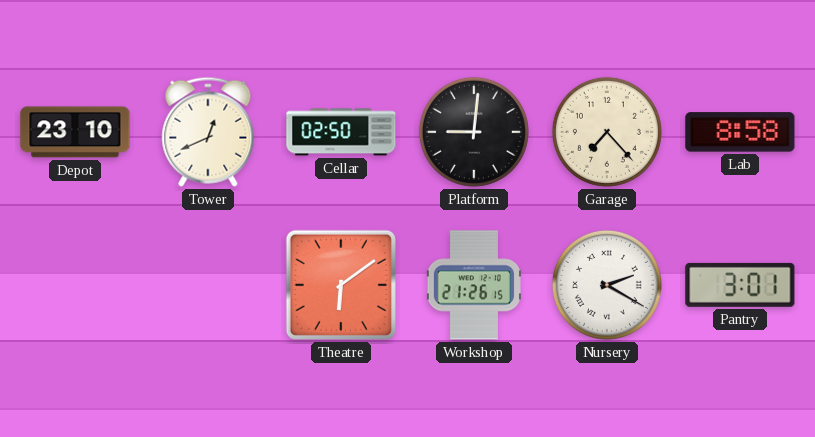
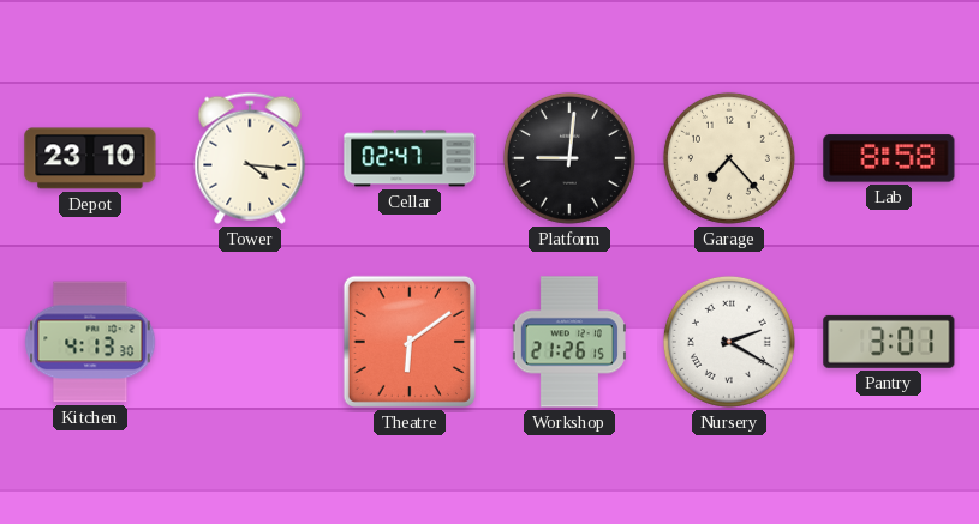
Tower: 12:41 -> 4:16
Cellar: 02:50 -> 02:47
Kitchen: none -> 4:13
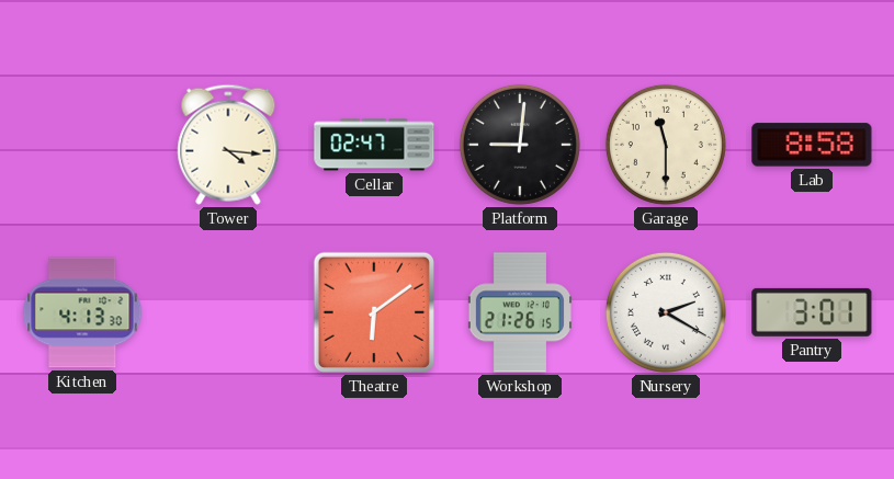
Depot: 23:10 -> none
Garage: 7:23 -> 11:30
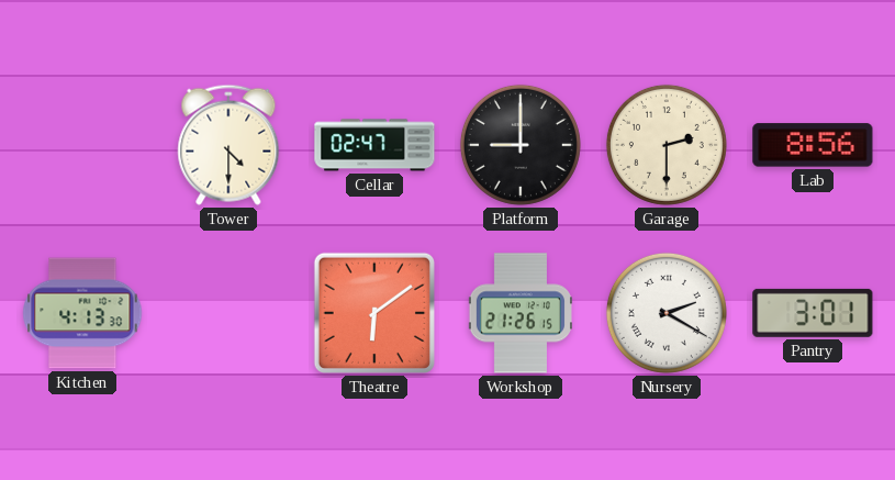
Tower: 4:16 -> 4:30
Platform: 9:01 -> 9:00
Garage: 11:30 -> 2:30
Lab: 8:58 -> 8:56
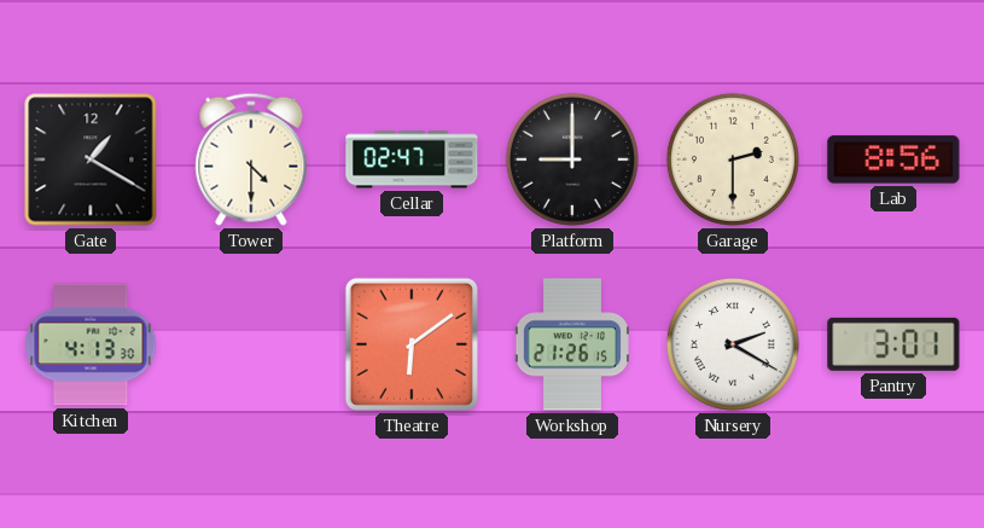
Gate: none -> 1:20
